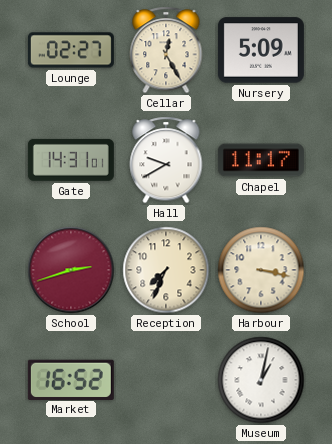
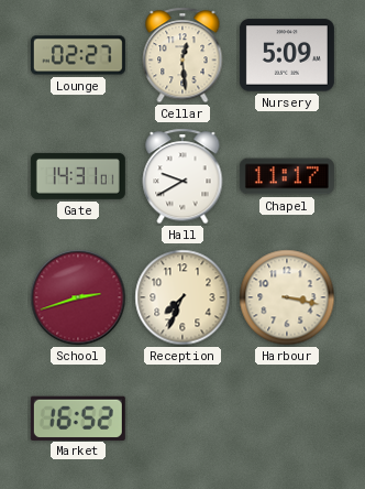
Cellar: 12:25 -> 12:29
Museum: 1:02 -> none
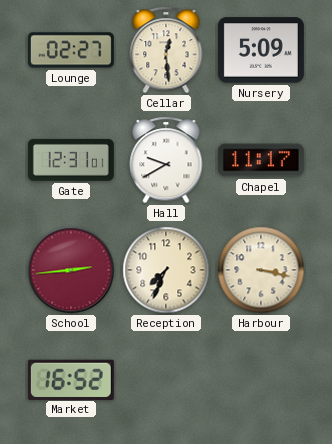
Gate: 14:31 -> 12:31
School: 2:42 -> 2:44
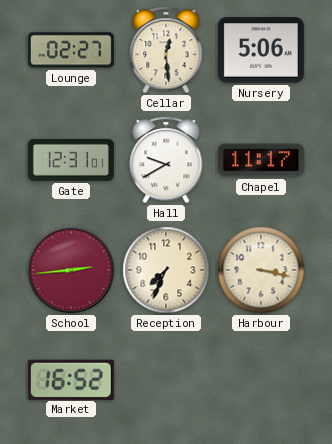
Nursery: 5:09 -> 5:06
